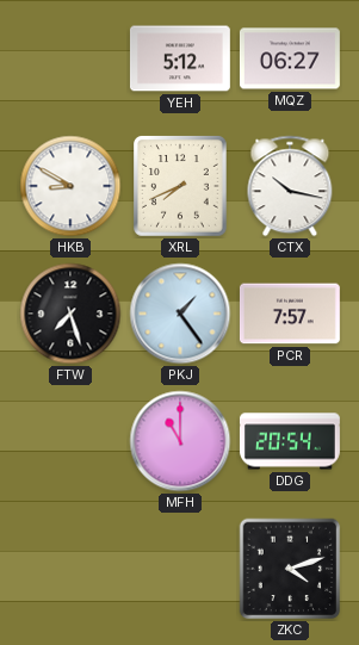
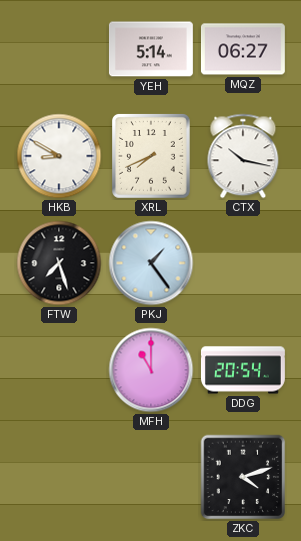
YEH: 5:12 -> 5:14
PCR: 7:57 -> none
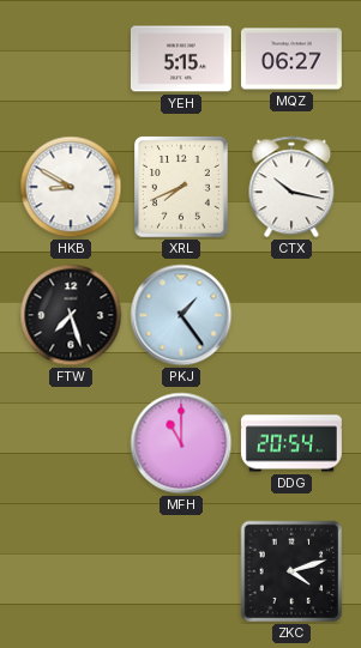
YEH: 5:14 -> 5:15
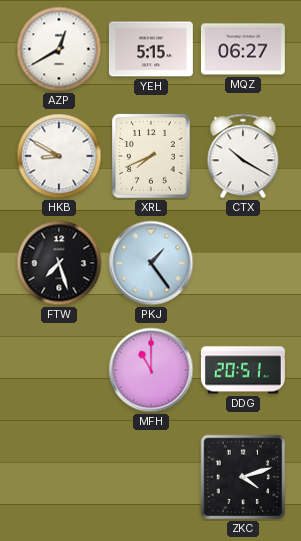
AZP: none -> 12:40
CTX: 10:17 -> 10:20
DDG: 20:54 -> 20:51
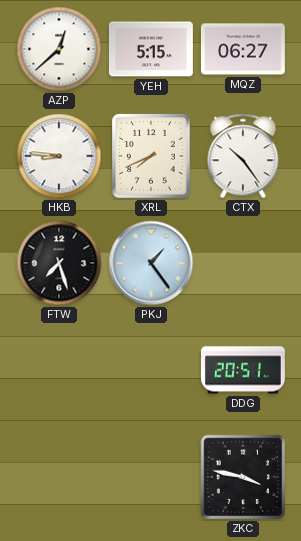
AZP: 12:40 -> 12:38
HKB: 8:50 -> 8:46
CTX: 10:20 -> 10:24
MFH: 11:00 -> none
ZKC: 4:12 -> 3:47
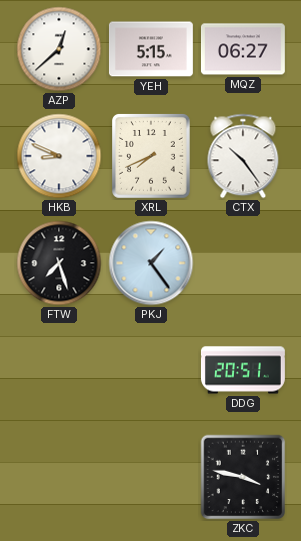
HKB: 8:46 -> 8:49
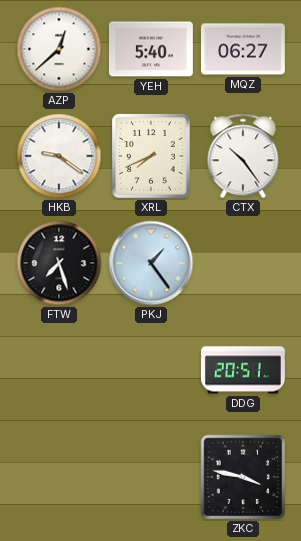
YEH: 5:15 -> 5:40
HKB: 8:49 -> 9:21
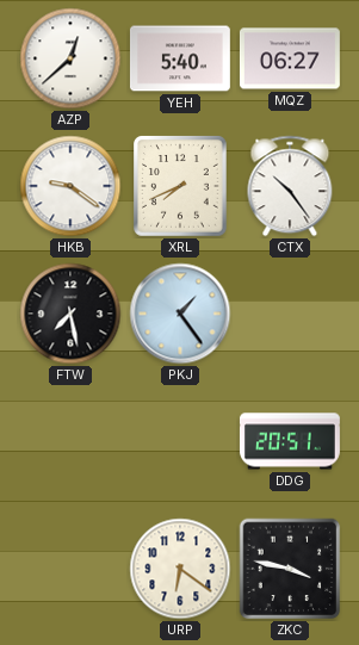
FTW: 7:27 -> 7:28
URP: none -> 6:21
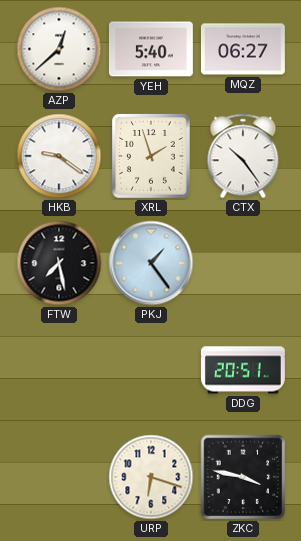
XRL: 7:41 -> 1:57
URP: 6:21 -> 6:18
